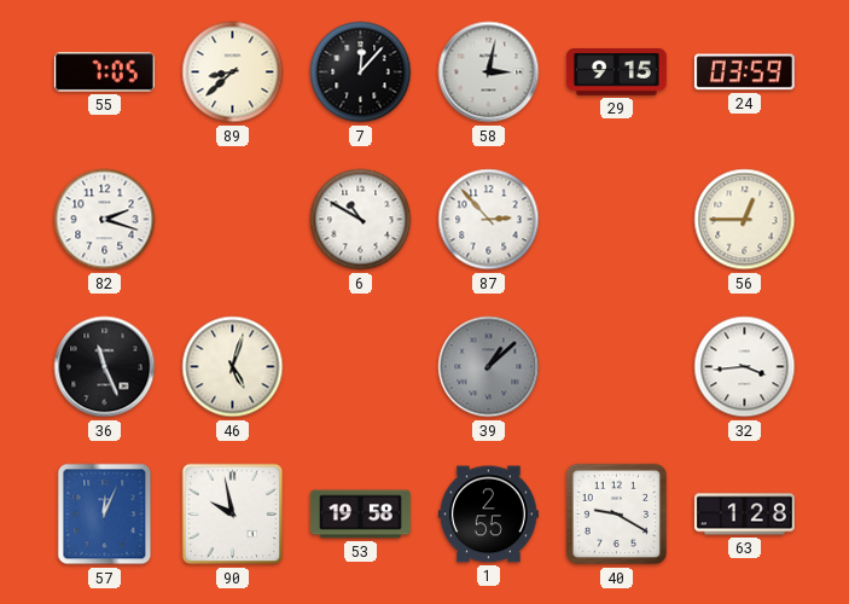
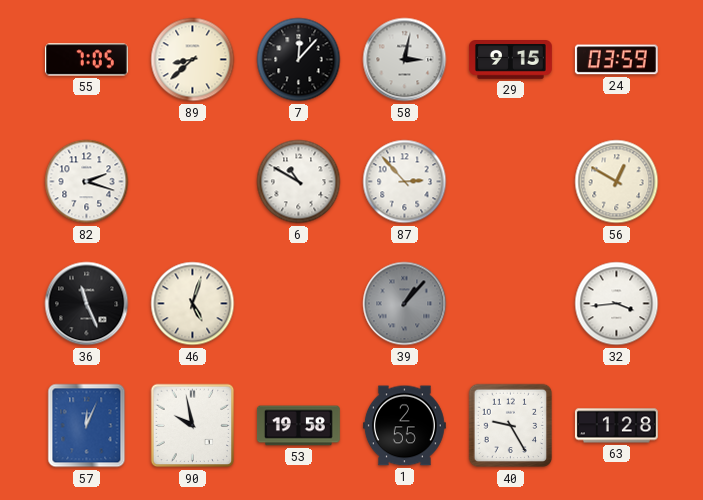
56: 12:45 -> 12:50
39: 1:08 -> 1:07
40: 9:20 -> 9:25
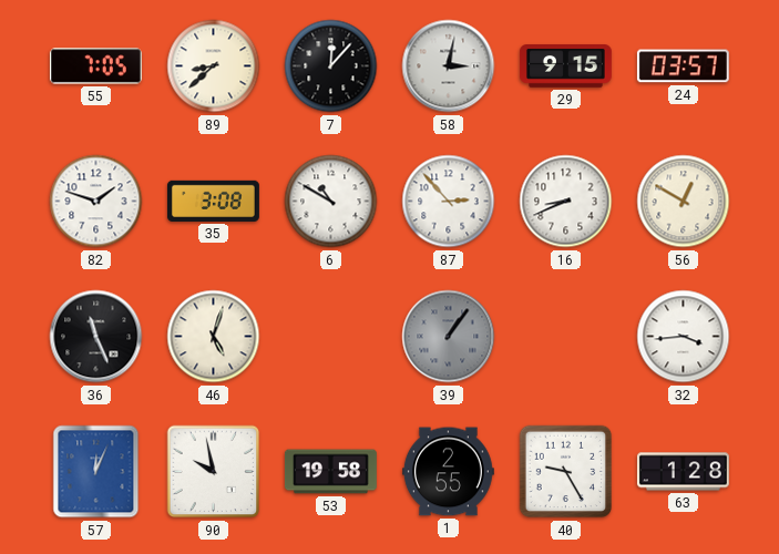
24: 03:59 -> 03:57
82: 2:18 -> 1:48
35: none -> 3:08
16: none -> 8:41
39: 1:07 -> 1:06
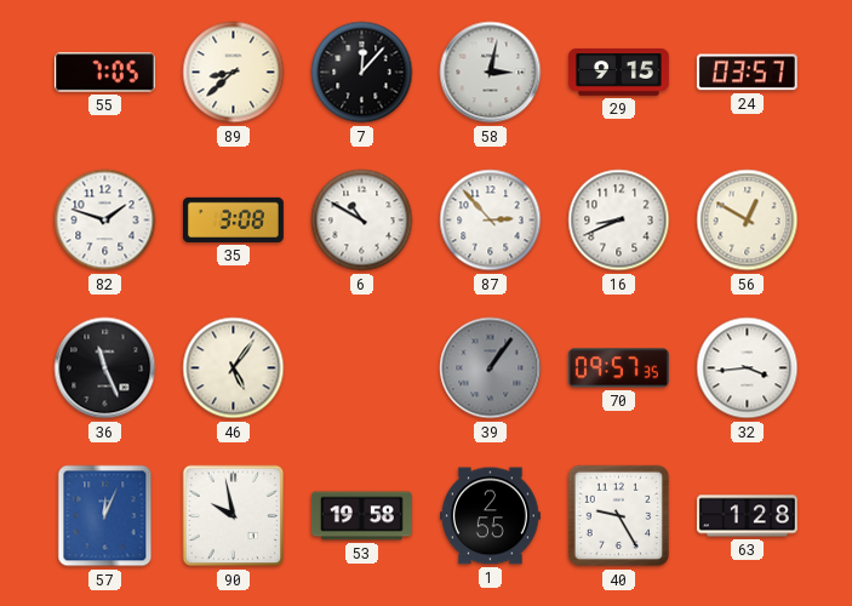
46: 5:03 -> 5:06
70: none -> 09:57
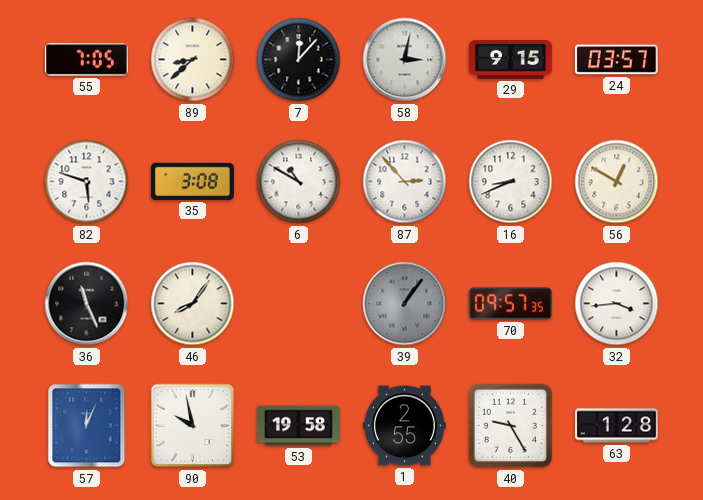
82: 1:48 -> 5:48
46: 5:06 -> 8:06
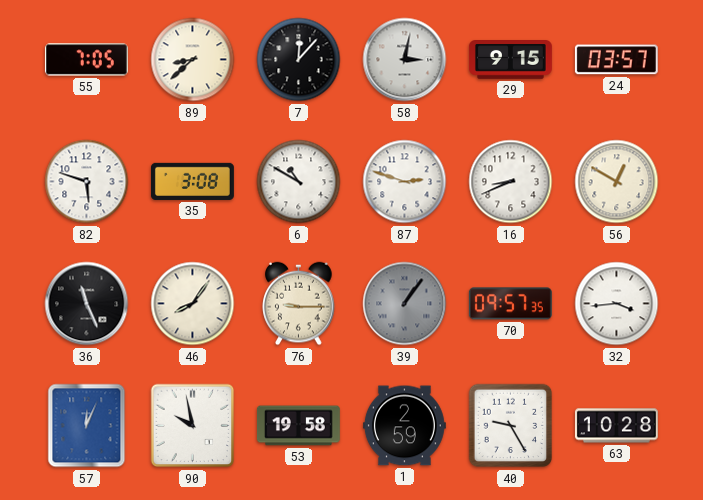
87: 2:53 -> 2:48
76: none -> 9:15
1: 2:55 -> 2:59
63: 1:28 -> 10:28
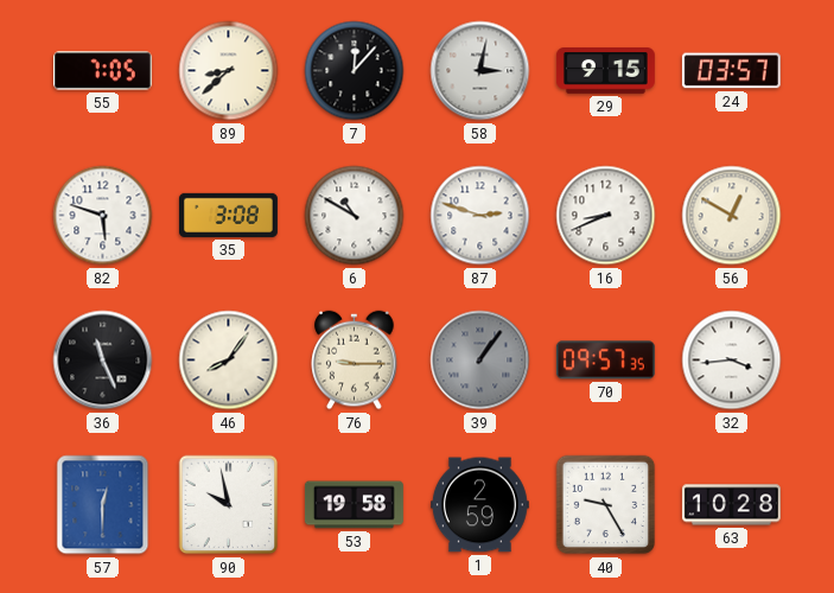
57: 12:04 -> 12:30
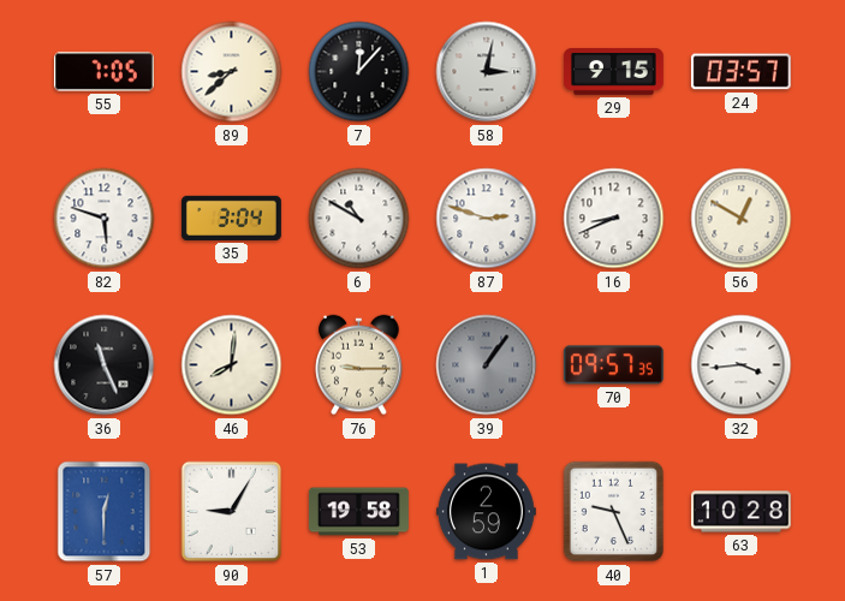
35: 3:08 -> 3:04
46: 8:06 -> 8:01
90: 9:58 -> 9:05
40: 9:25 -> 9:26
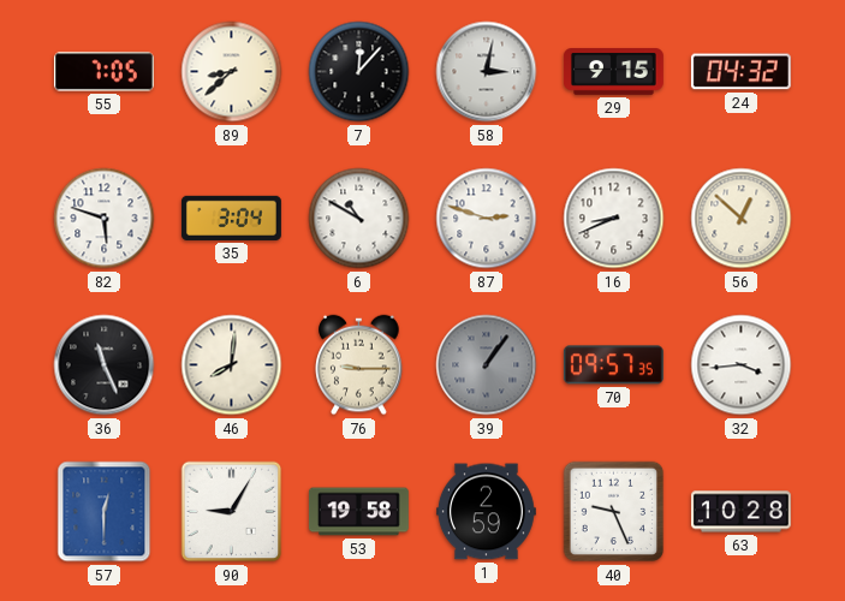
24: 03:57 -> 04:32
56: 12:50 -> 12:52
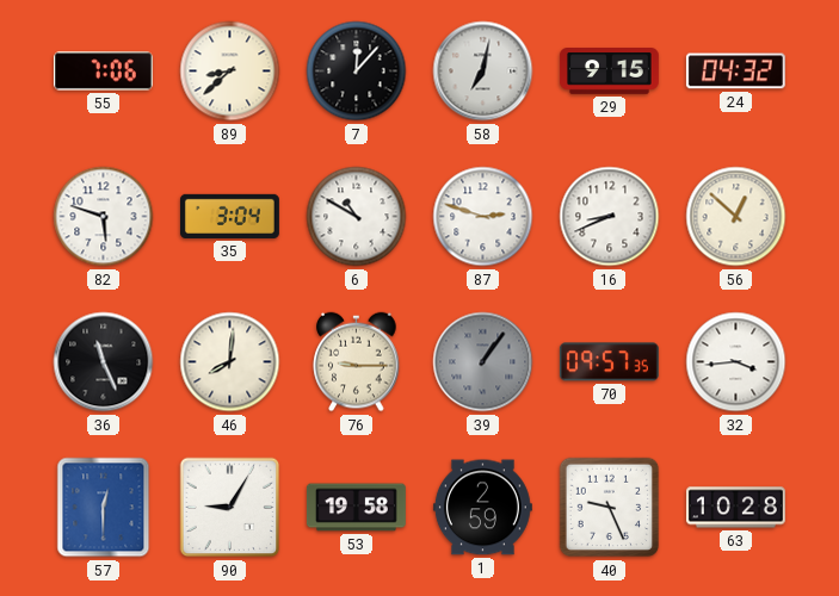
55: 7:05 -> 7:06
58: 3:02 -> 7:02
